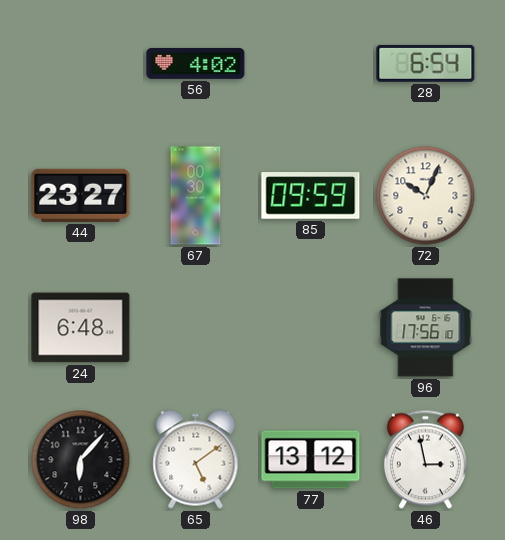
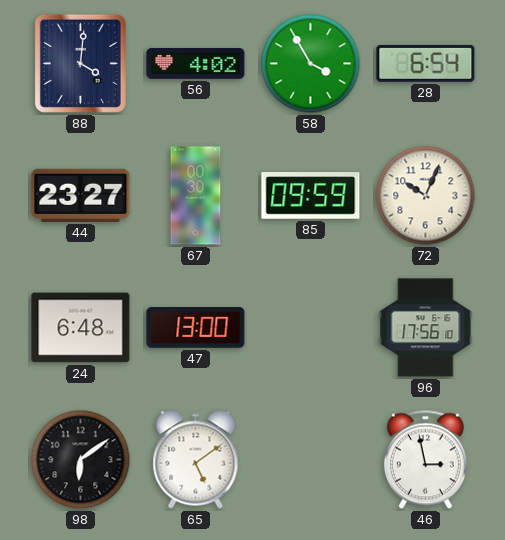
88: none -> 4:01
58: none -> 3:55
47: none -> 13:00
98: 6:07 -> 6:09
77: 13:12 -> none
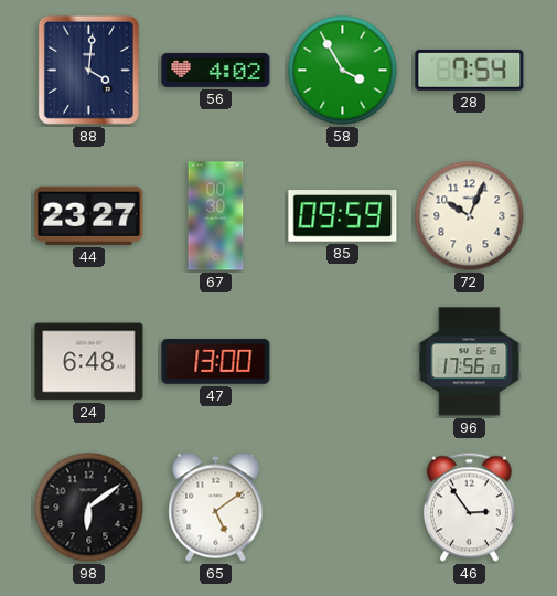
28: 6:54 -> 7:54
46: 2:58 -> 2:54
